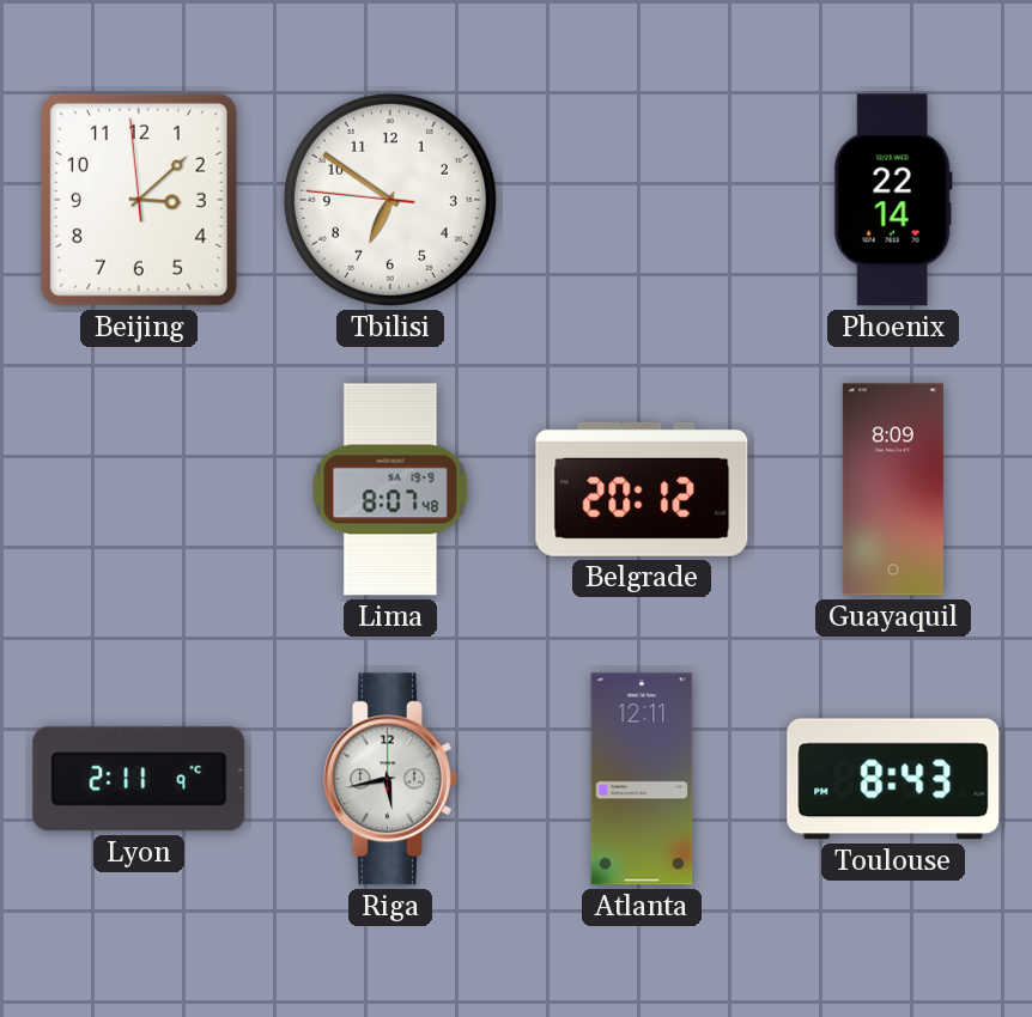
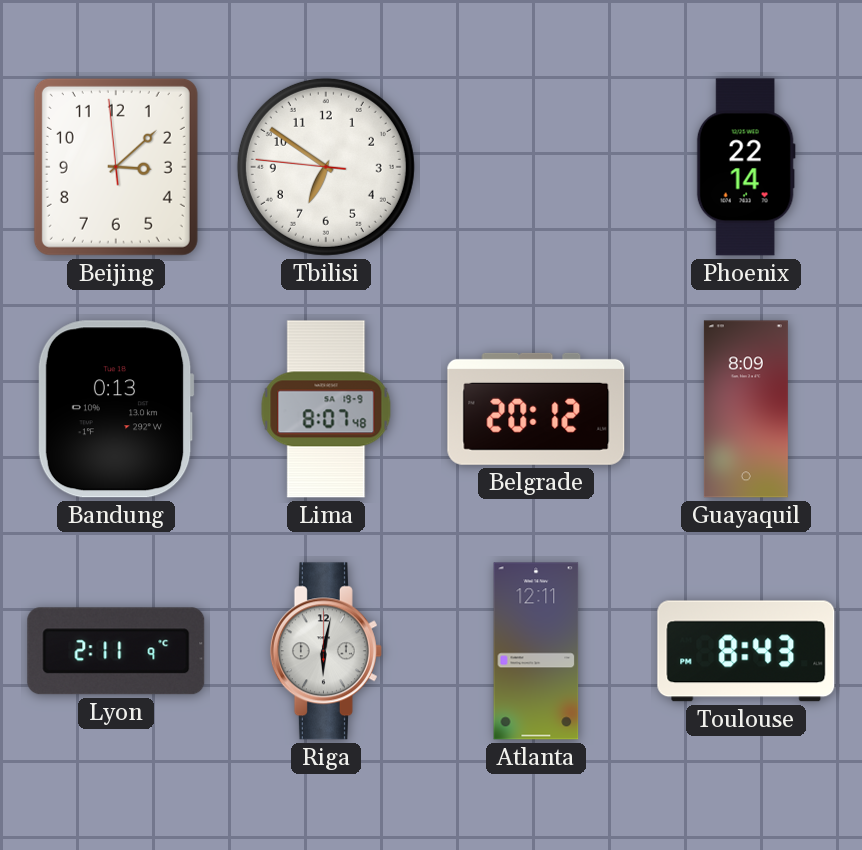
Bandung: none -> 0:13
Riga: 5:43 -> 6:02
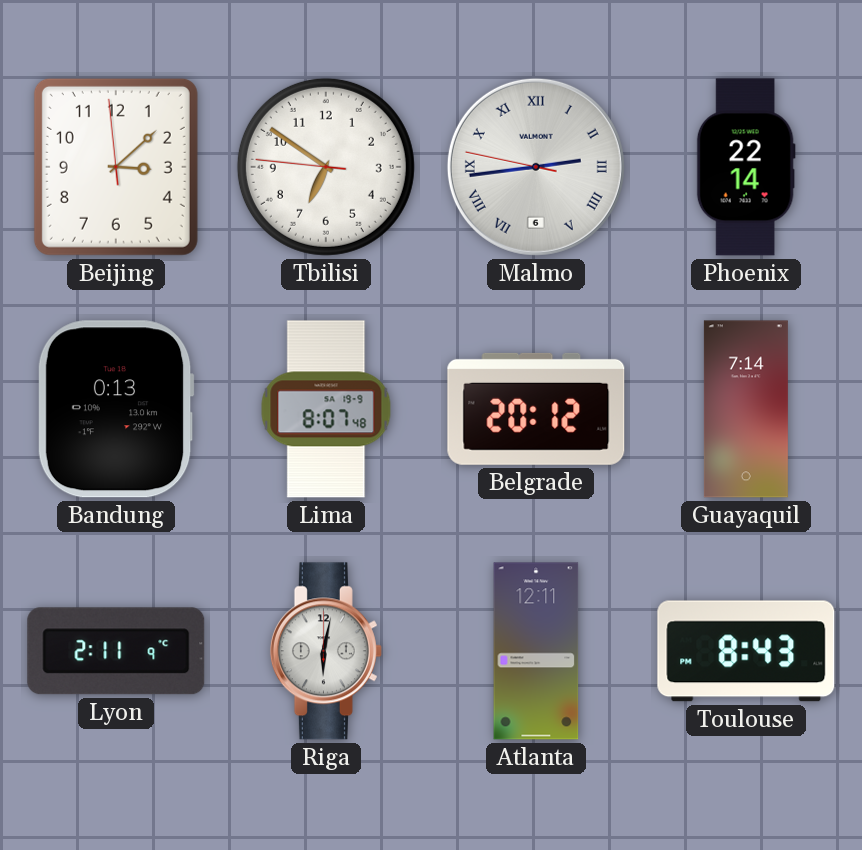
Malmo: none -> 2:43
Guayaquil: 8:09 -> 7:14
